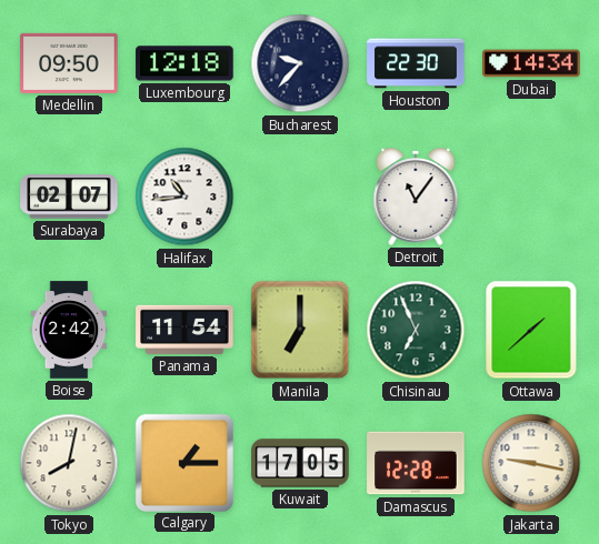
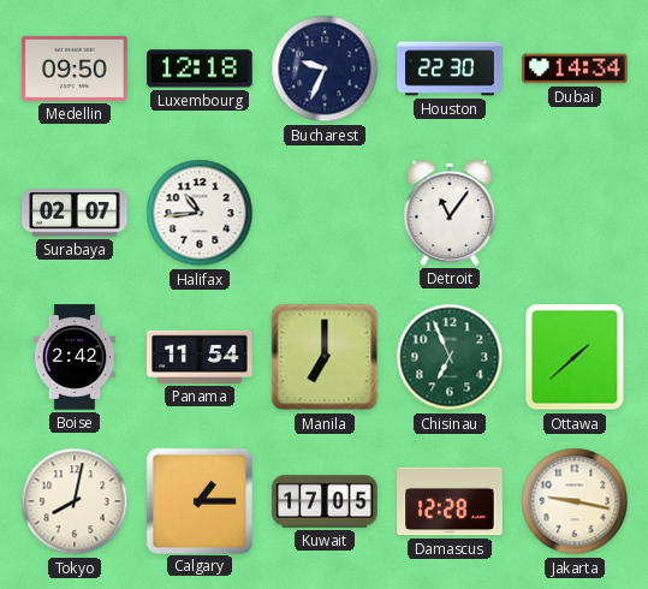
Bucharest: 9:37 -> 9:34
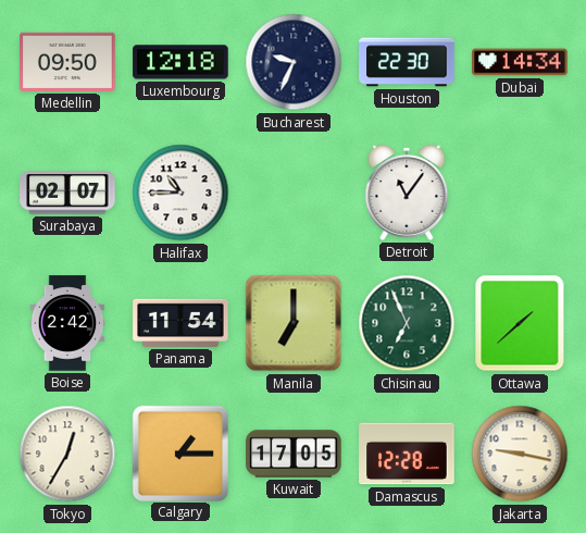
Halifax: 10:44 -> 10:45
Tokyo: 8:02 -> 12:35
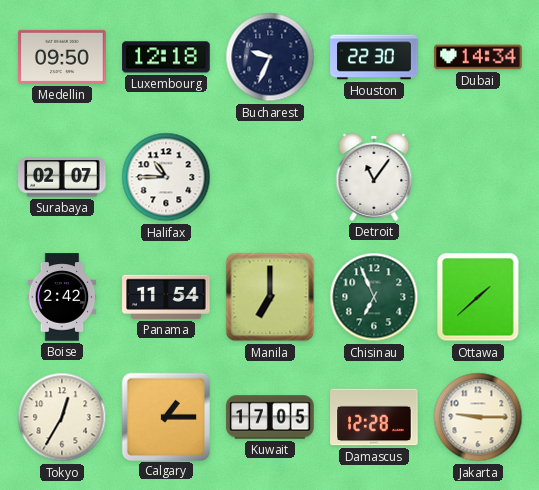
Jakarta: 9:17 -> 9:15
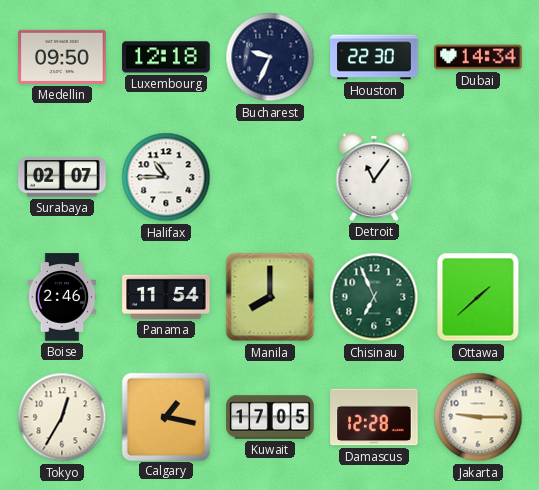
Boise: 2:42 -> 2:46
Manila: 7:00 -> 8:00
Calgary: 1:15 -> 1:17
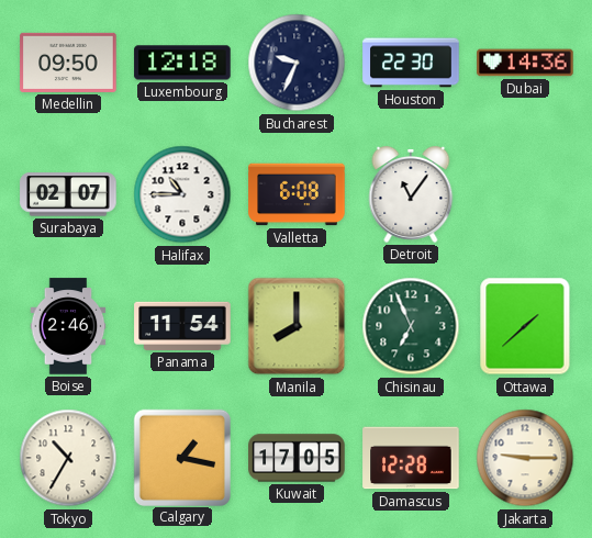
Dubai: 14:34 -> 14:36
Valletta: none -> 6:08
Tokyo: 12:35 -> 10:35
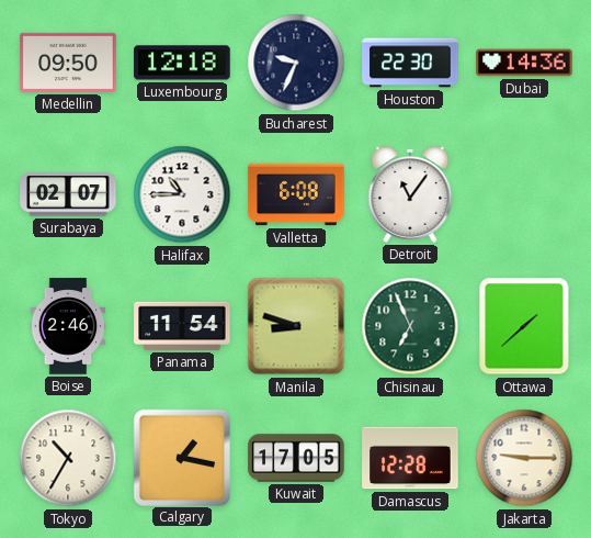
Manila: 8:00 -> 8:48
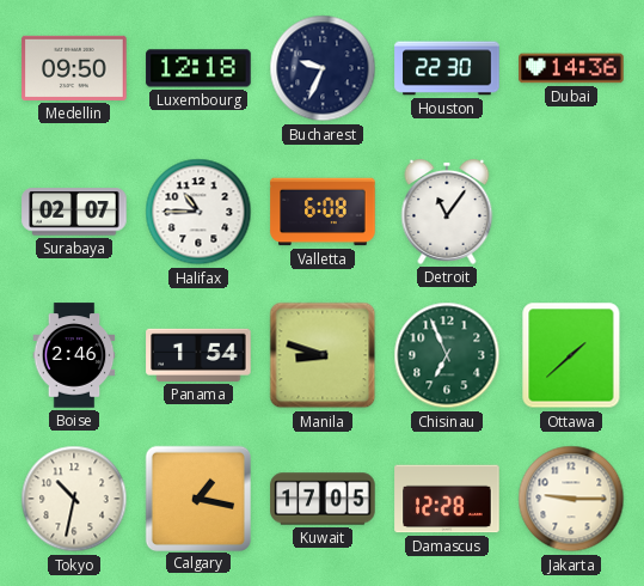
Panama: 11:54 -> 1:54
Tokyo: 10:35 -> 10:32
